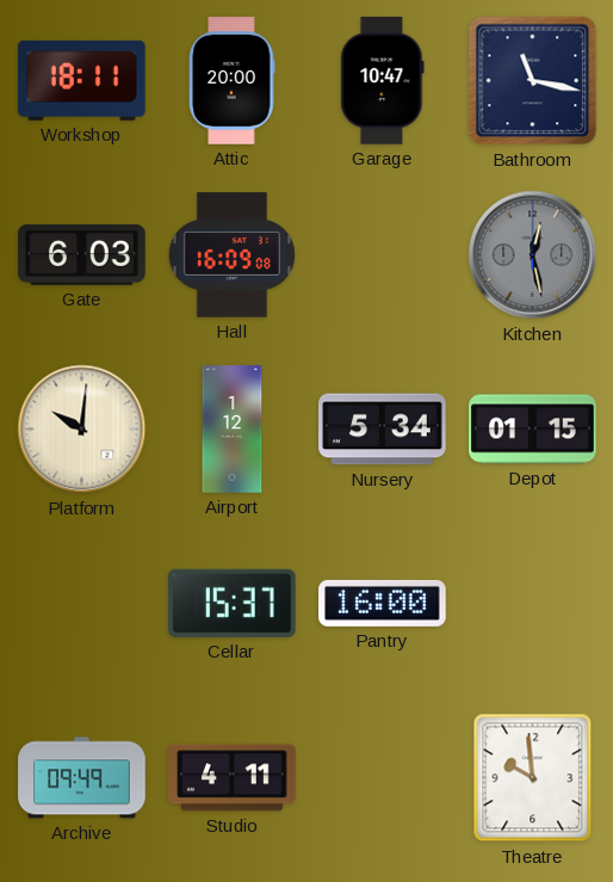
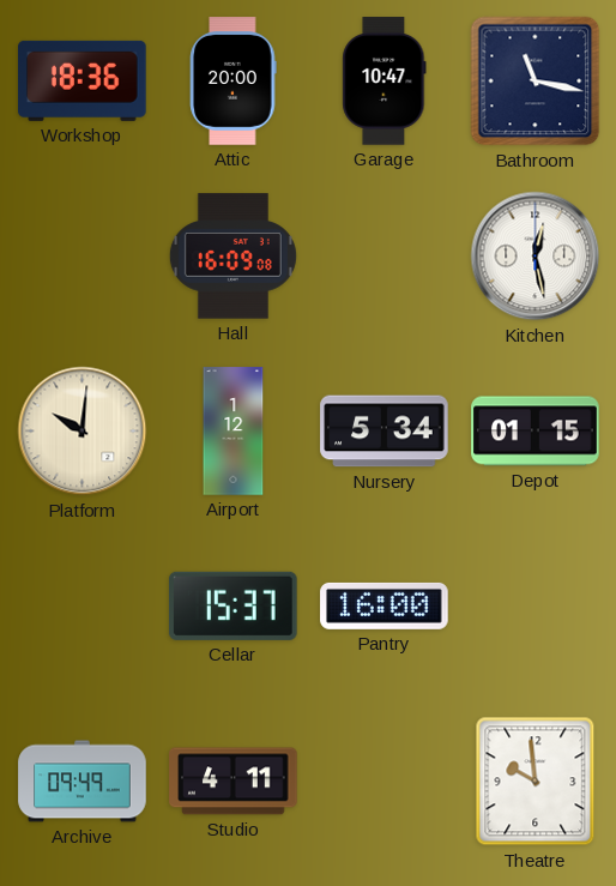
Workshop: 18:11 -> 18:36
Gate: 6:03 -> none
Kitchen dial: grey -> white
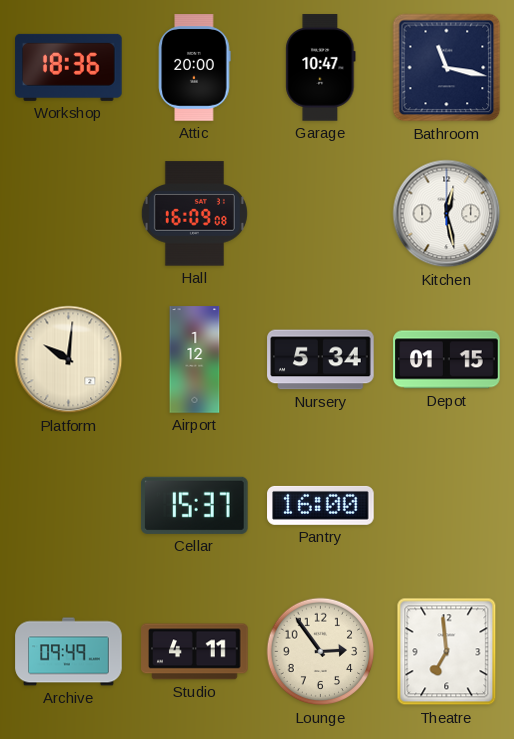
Lounge: none -> 2:54
Theatre: 9:59 -> 6:59
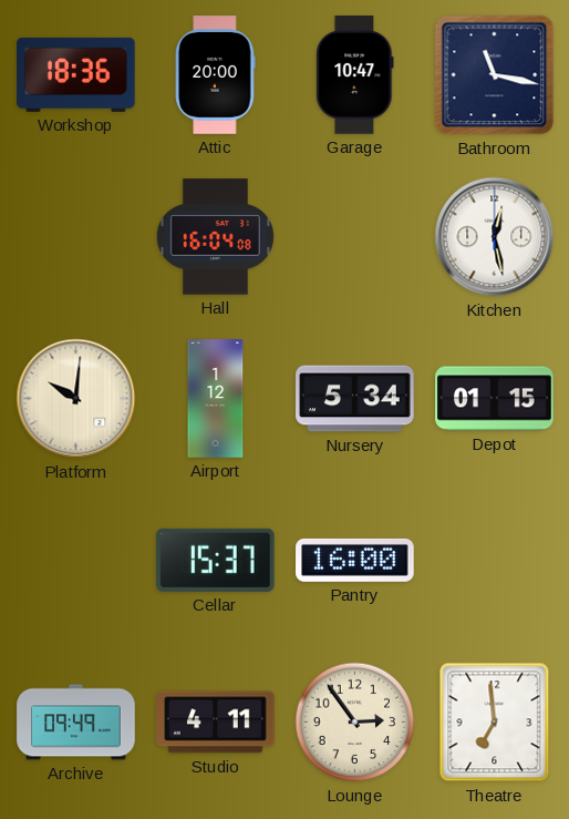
Hall: 16:09 -> 16:04
